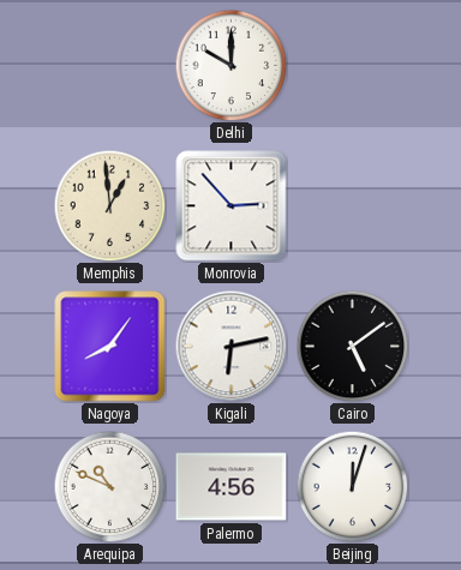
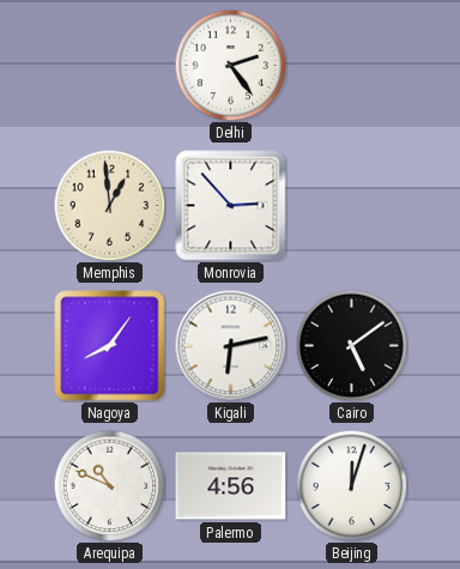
Delhi: 10:00 -> 2:24
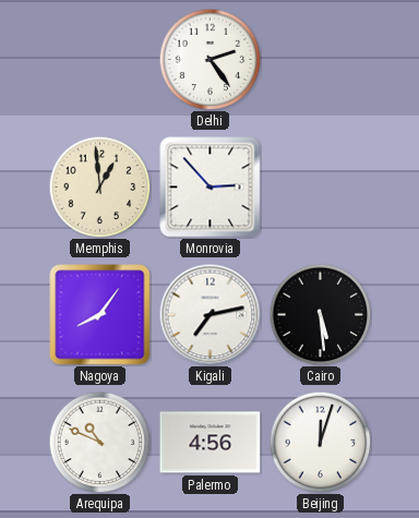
Kigali: 6:13 -> 7:13
Cairo: 5:09 -> 5:29
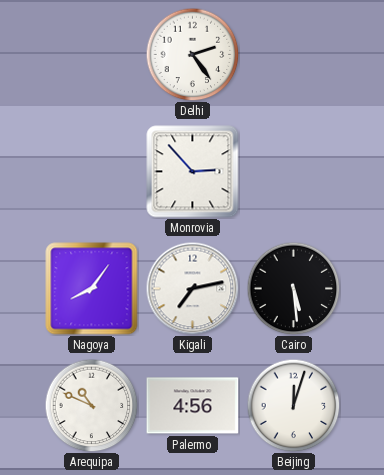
Memphis: 12:59 -> none
